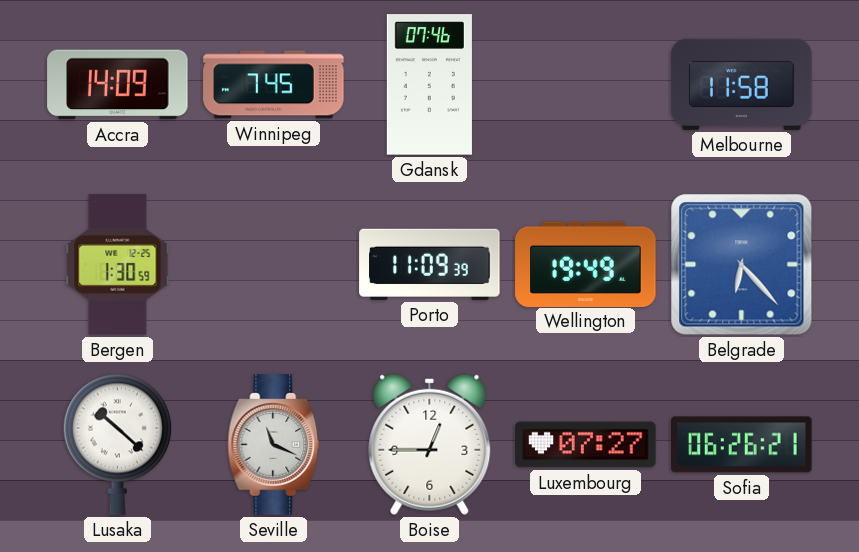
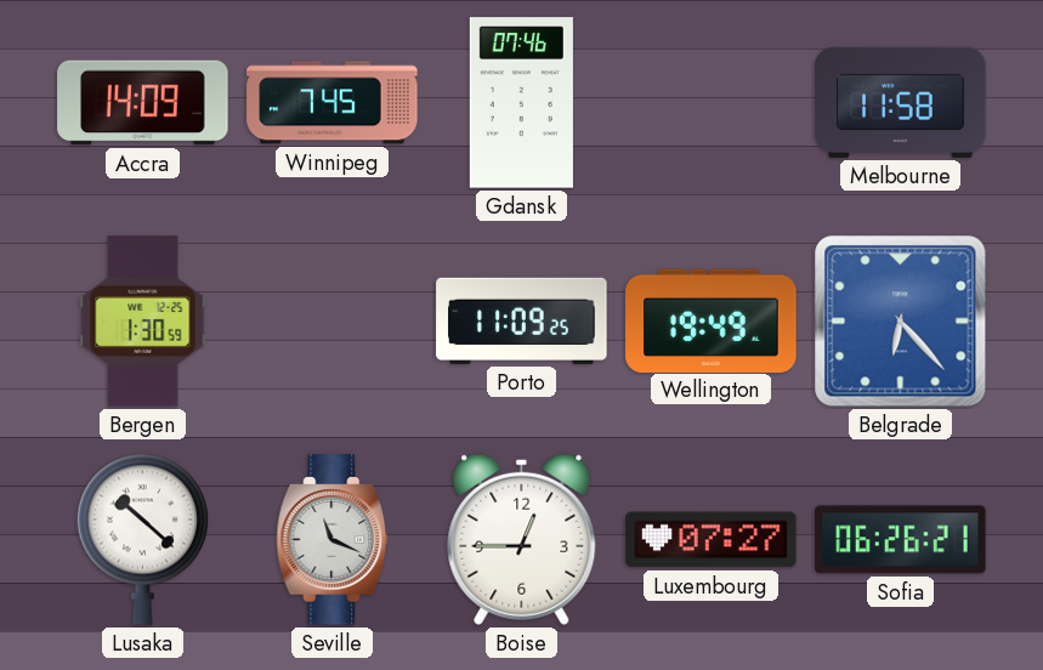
Porto: 11:09:39 -> 11:09:25
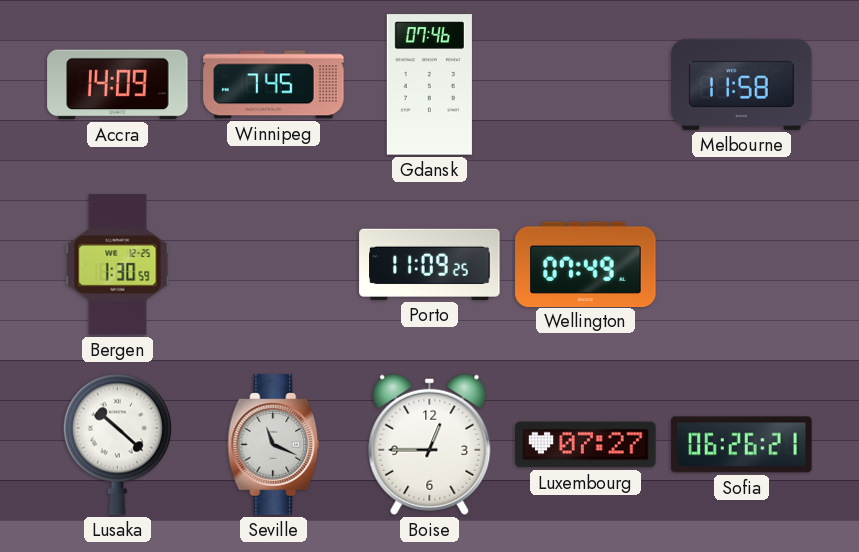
Wellington: 19:49 -> 07:49
Belgrade: 6:23 -> none
